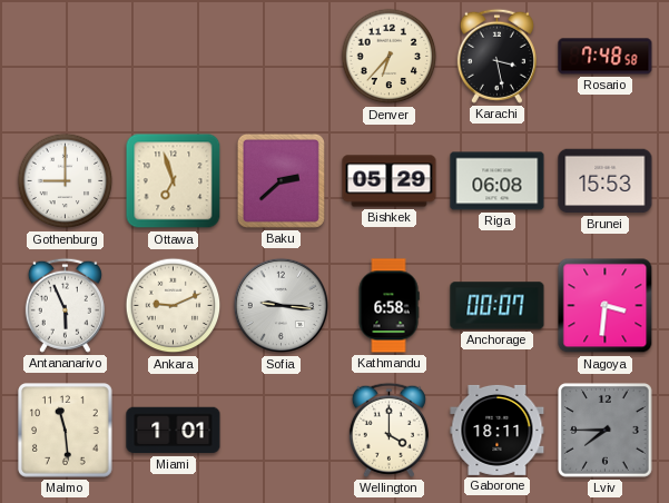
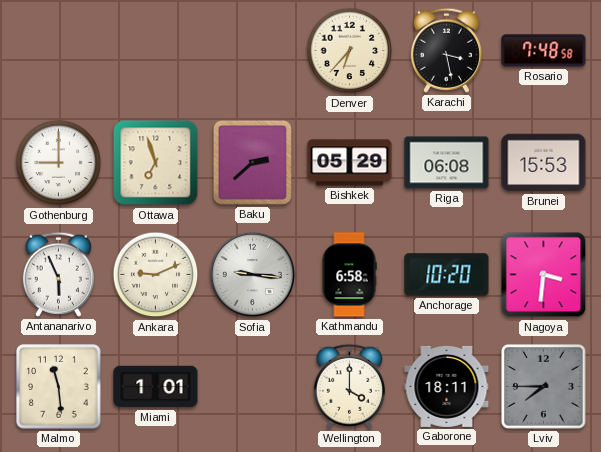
Anchorage: 00:07 -> 10:20
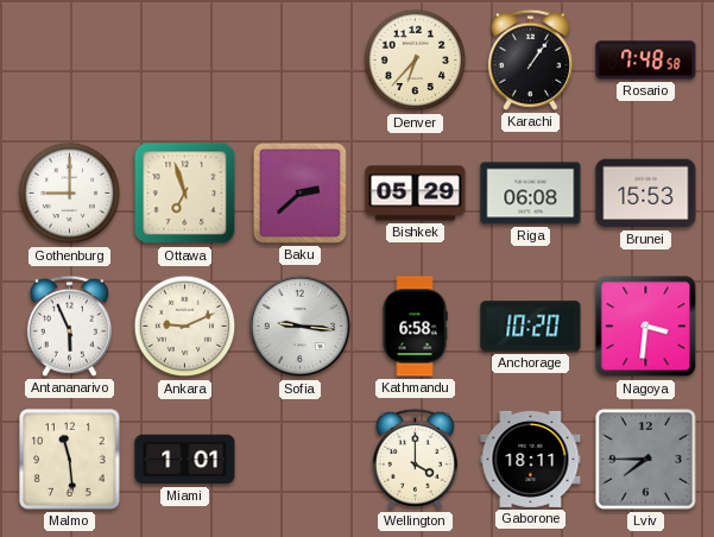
Karachi: 3:28 -> 1:06
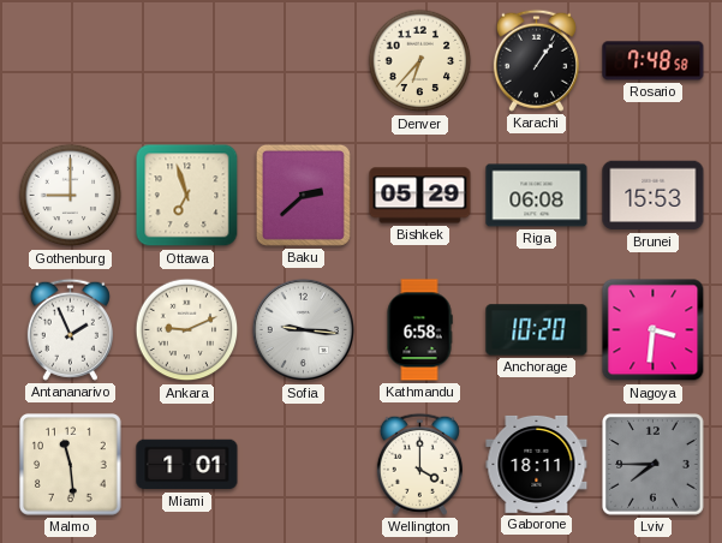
Antananarivo: 5:56 -> 1:56
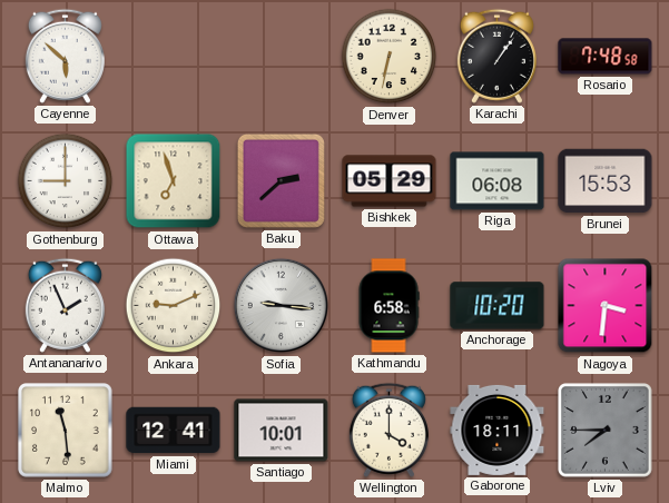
Cayenne: none -> 5:52
Denver: 6:37 -> 6:32
Miami: 1:01 -> 12:41
Santiago: none -> 10:01
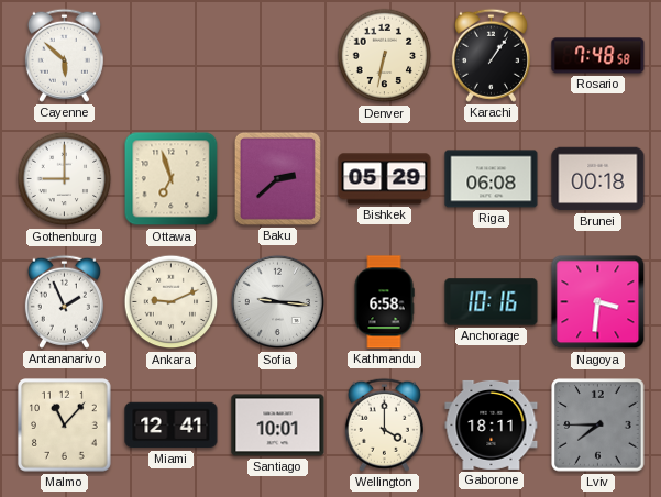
Brunei: 15:53 -> 00:18
Anchorage: 10:20 -> 10:16
Malmo: 11:29 -> 11:07
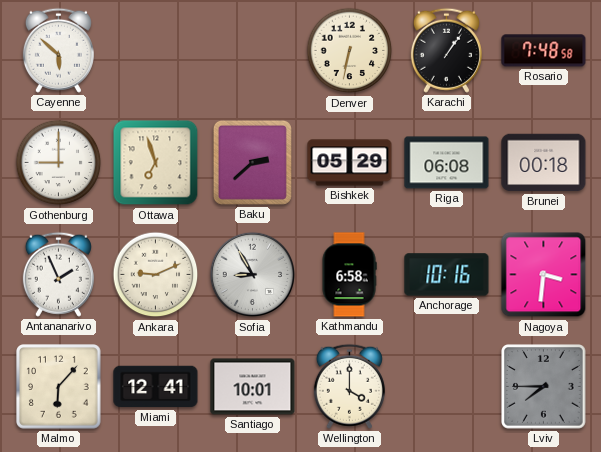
Sofia: 9:16 -> 8:55
Malmo: 11:07 -> 6:07
Gaborone: 18:11 -> none
